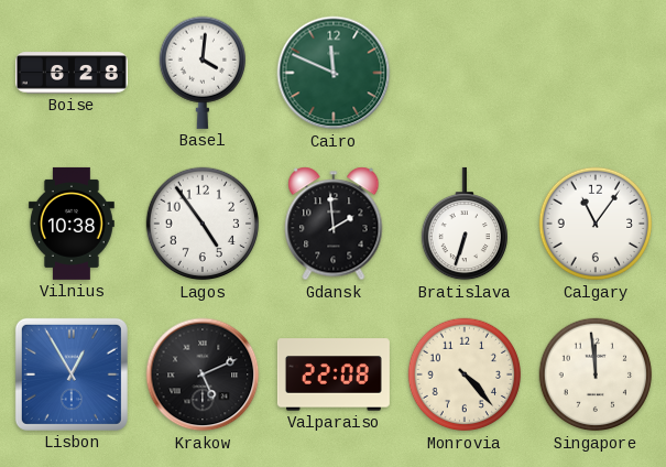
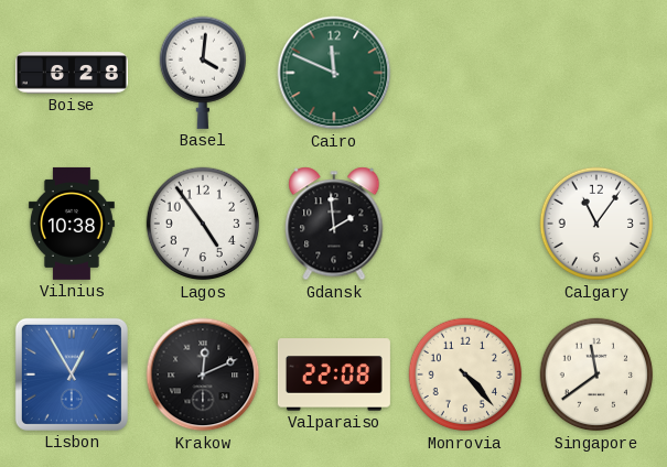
Bratislava: 6:33 -> none
Krakow: 5:11 -> 12:11
Singapore: 11:59 -> 11:39
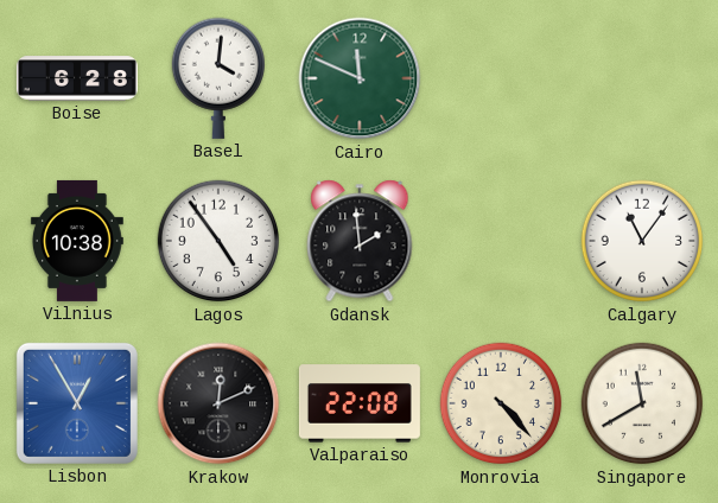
Singapore: 11:39 -> 11:40
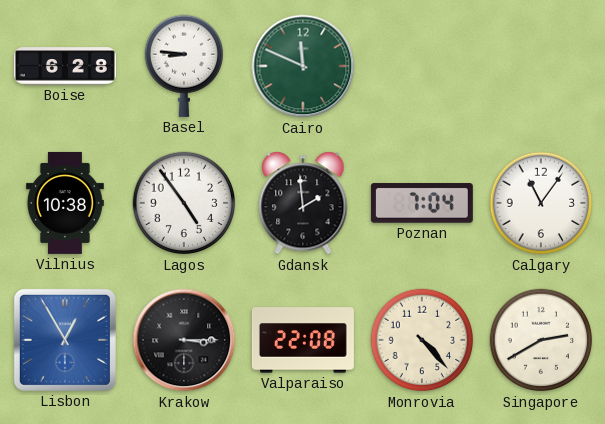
Basel: 4:01 -> 8:46
Poznan: none -> 7:04
Krakow: 12:11 -> 3:15
Singapore: 11:40 -> 2:40
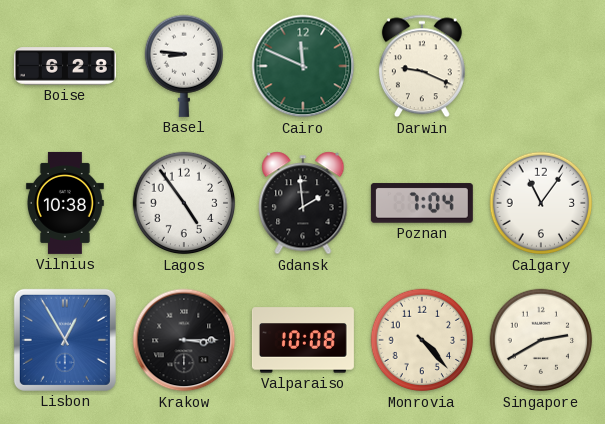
Darwin: none -> 9:19
Valparaiso: 22:08 -> 10:08
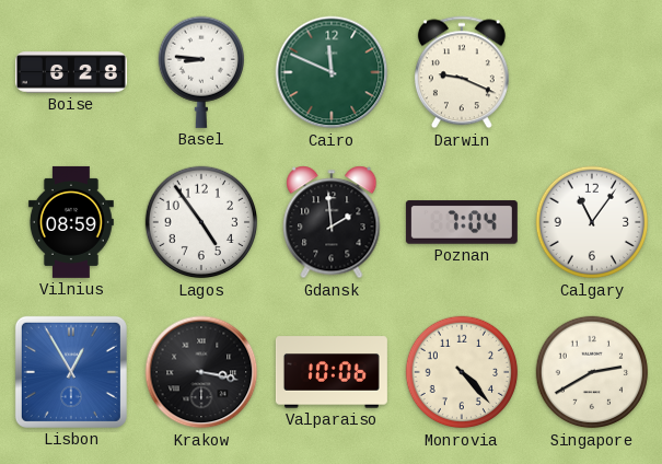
Vilnius: 10:38 -> 08:59
Krakow: 3:15 -> 3:17
Valparaiso: 10:08 -> 10:06
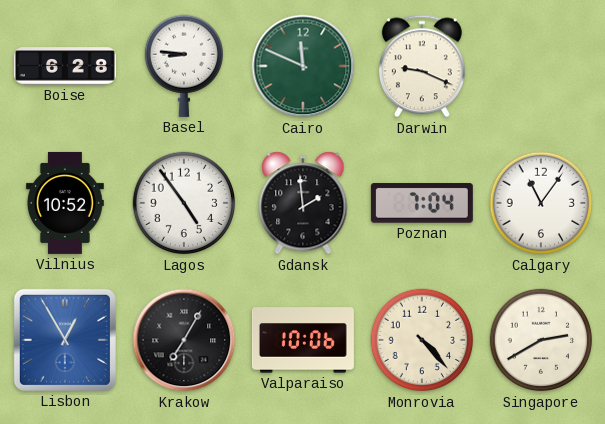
Vilnius: 08:59 -> 10:52
Krakow: 3:17 -> 7:05
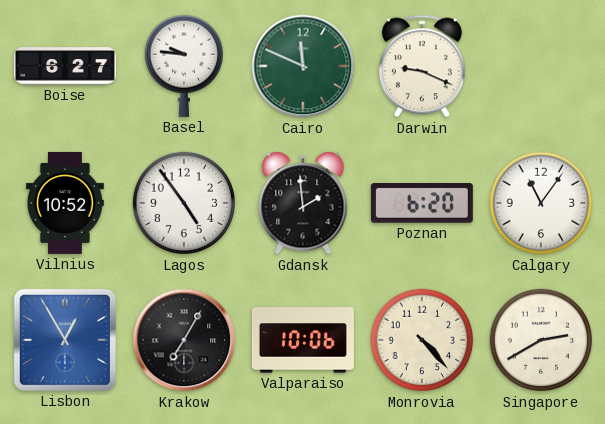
Boise: 6:28 -> 6:27
Basel: 8:46 -> 9:46
Poznan: 7:04 -> 6:20
